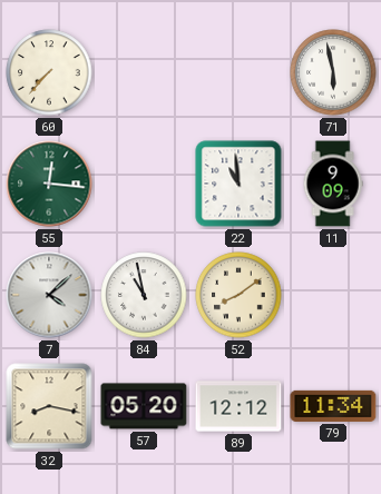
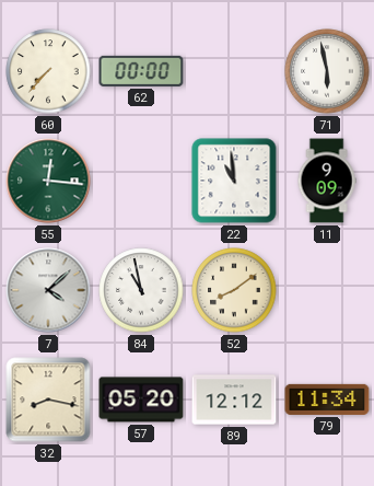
62: none -> 00:00
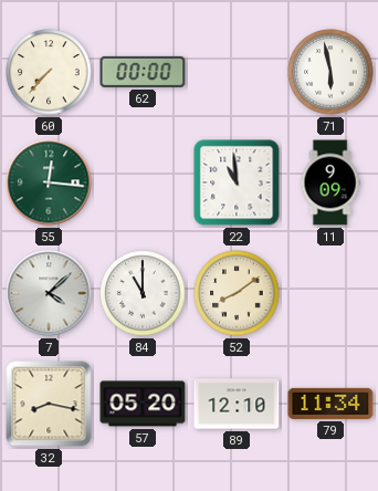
84: 10:58 -> 11:00
89: 12:12 -> 12:10
